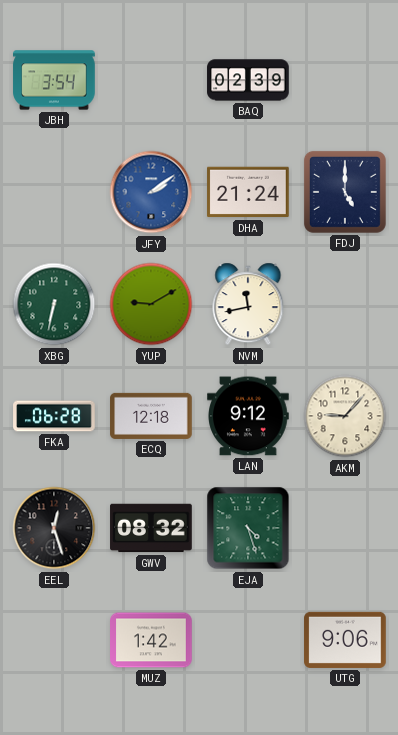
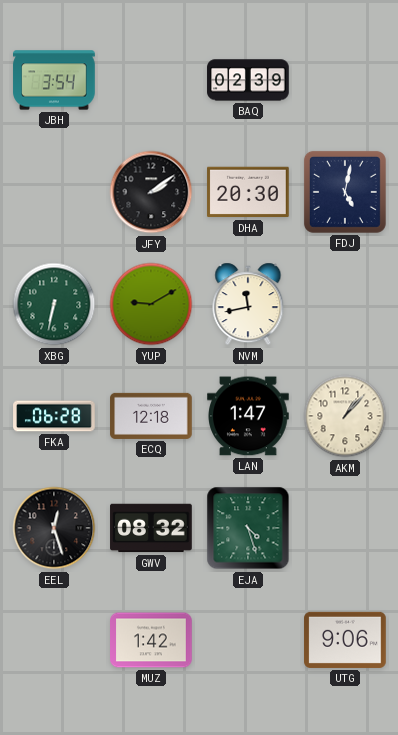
JFY dial: blue -> black
DHA: 21:24 -> 20:30
FDJ: 5:00 -> 5:02
LAN: 9:12 -> 1:47
AKM: 9:07 -> 1:07
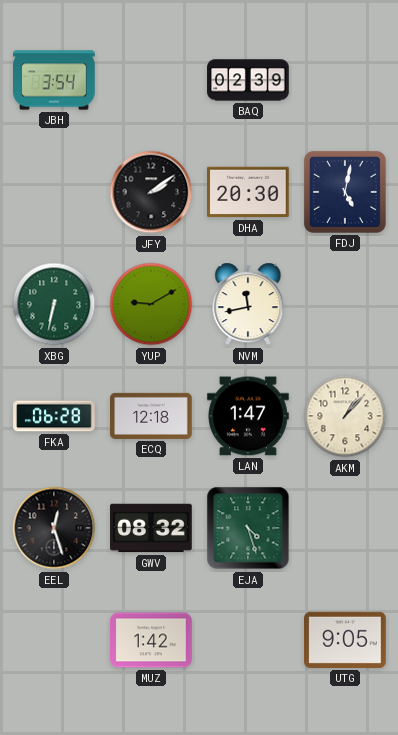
UTG: 9:06 -> 9:05
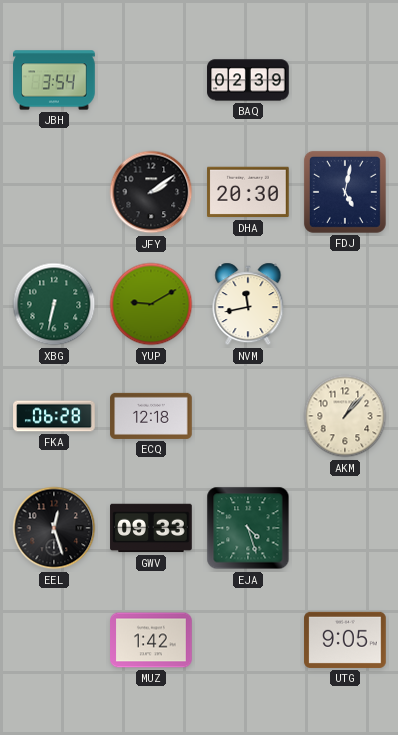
LAN: 1:47 -> none
GWV: 08:32 -> 09:33
